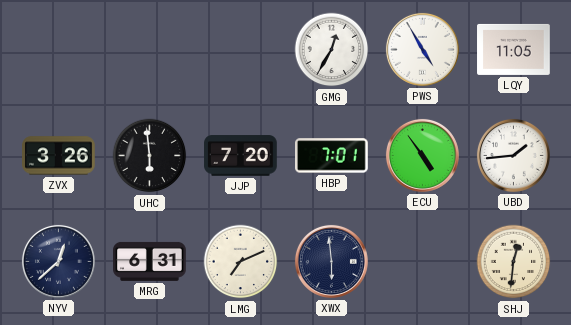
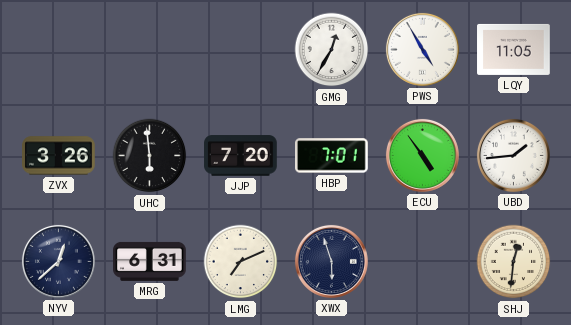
XWX: 5:59 -> 5:57
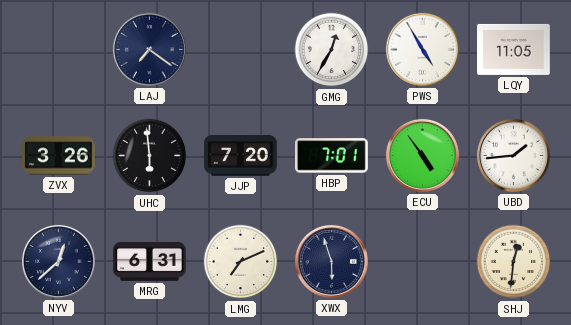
LAJ: none -> 7:21
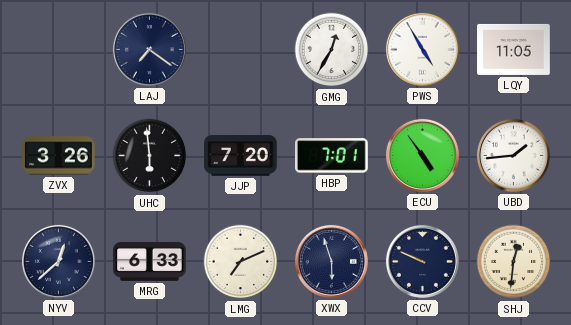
MRG: 6:31 -> 6:33
CCV: none -> 9:49
